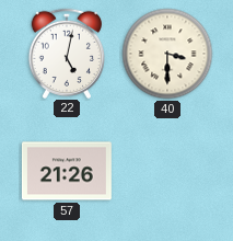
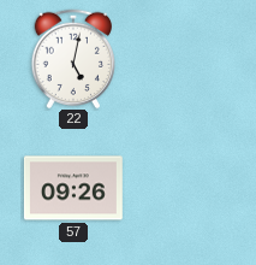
40: 3:30 -> none
57: 21:26 -> 09:26
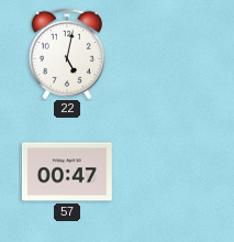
57: 09:26 -> 00:47
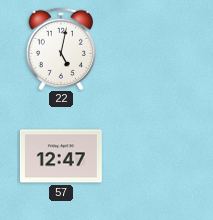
57: 00:47 -> 12:47
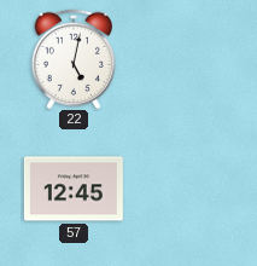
57: 12:47 -> 12:45
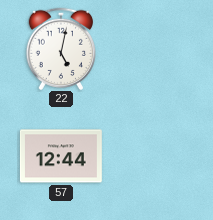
57: 12:45 -> 12:44
